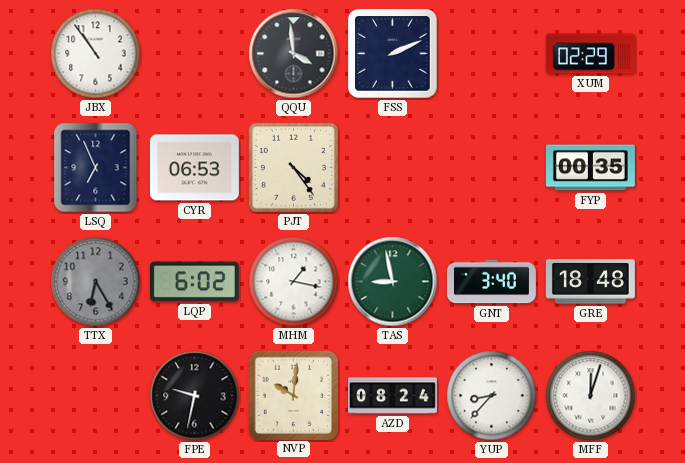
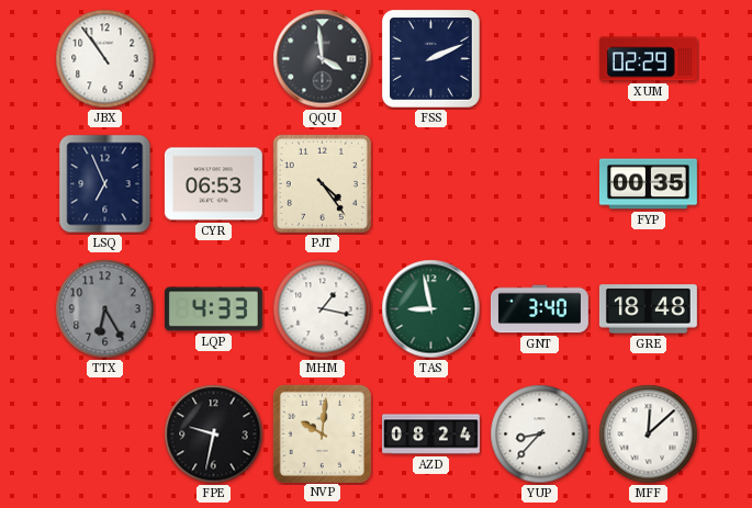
LQP: 6:02 -> 4:33
MFF: 12:03 -> 12:08
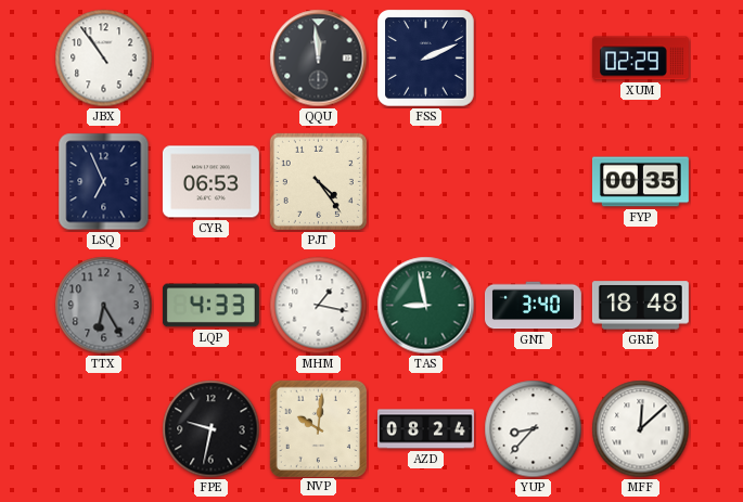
QQU: 3:59 -> 11:59
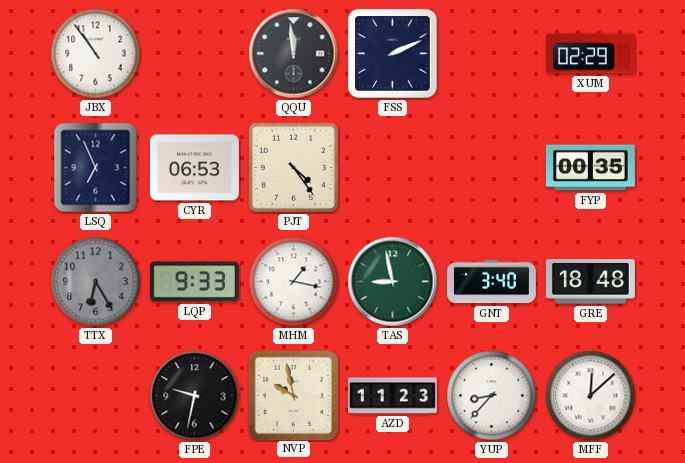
LQP: 4:33 -> 9:33
NVP: 10:01 -> 9:58
AZD: 08:24 -> 11:23
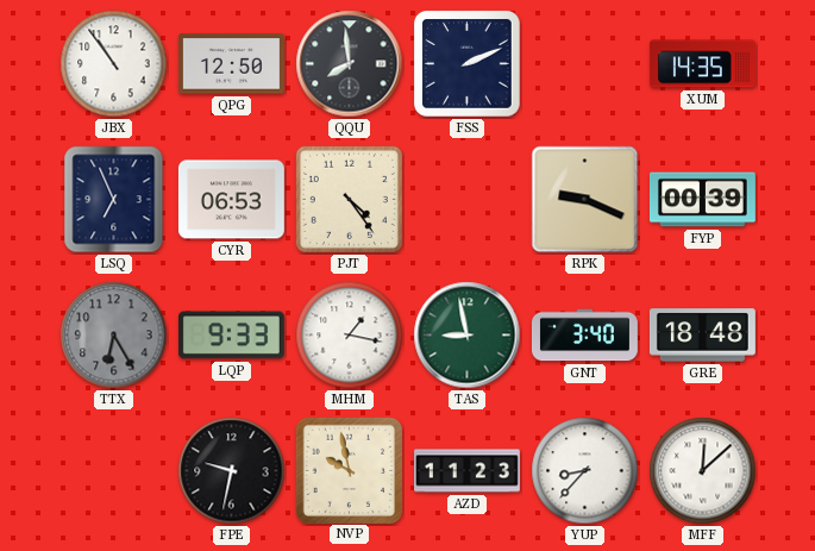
QPG: none -> 12:50
QQU: 11:59 -> 7:59
XUM: 02:29 -> 14:35
RPK: none -> 9:19
FYP: 00:35 -> 00:39
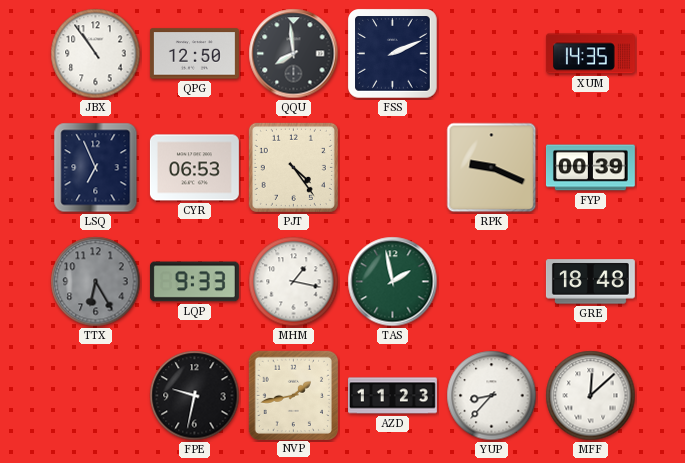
TAS: 8:58 -> 1:58
GNT: 3:40 -> none
NVP: 9:58 -> 1:43
